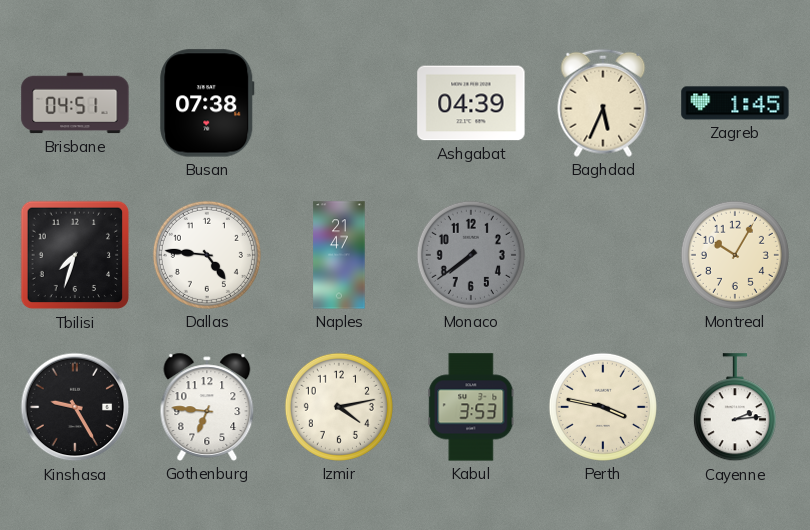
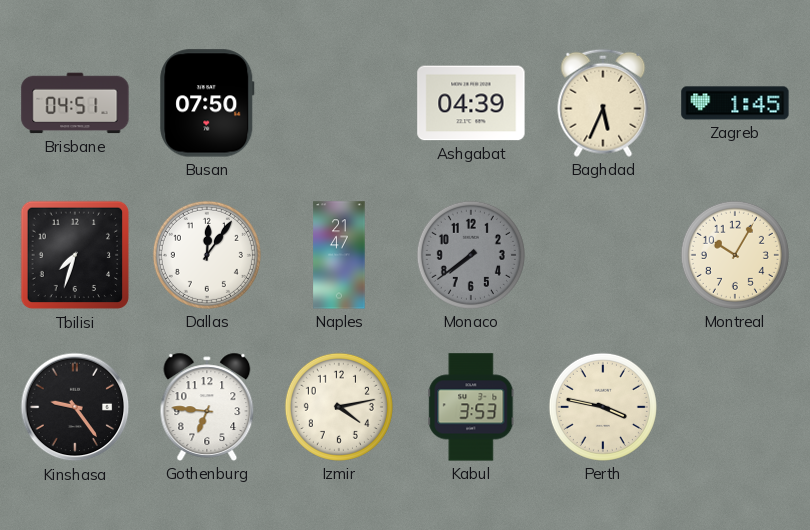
Busan: 07:38 -> 07:50
Dallas: 4:46 -> 12:06
Kinshasa: 9:25 -> 9:24
Cayenne: 2:14 -> none
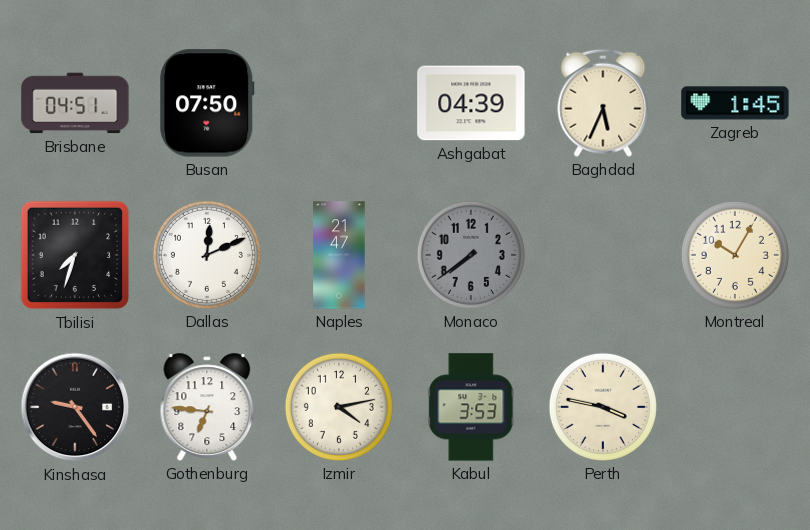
Dallas: 12:06 -> 12:11
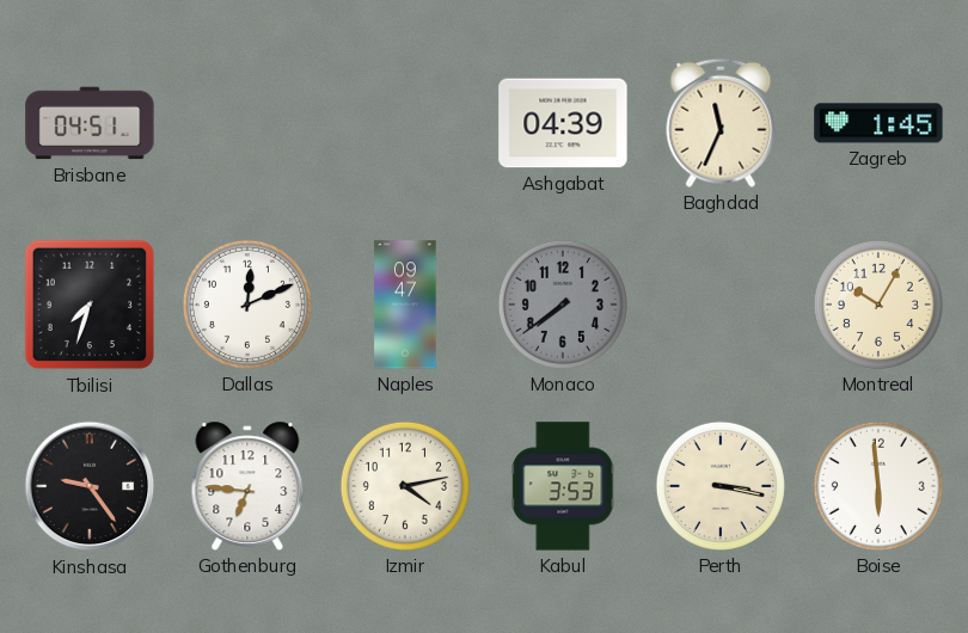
Busan: 07:50 -> none
Baghdad: 5:34 -> 11:34
Naples: 21:47 -> 09:47
Perth: 3:47 -> 3:17
Boise: none -> 5:59
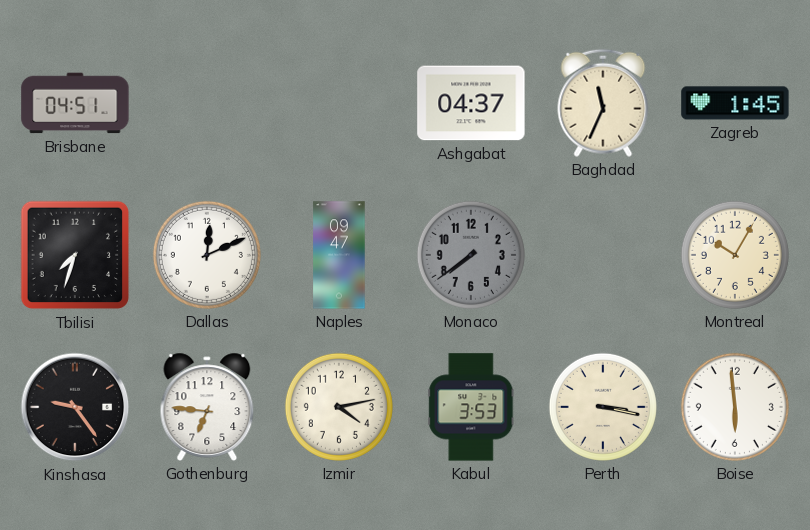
Ashgabat: 04:39 -> 04:37
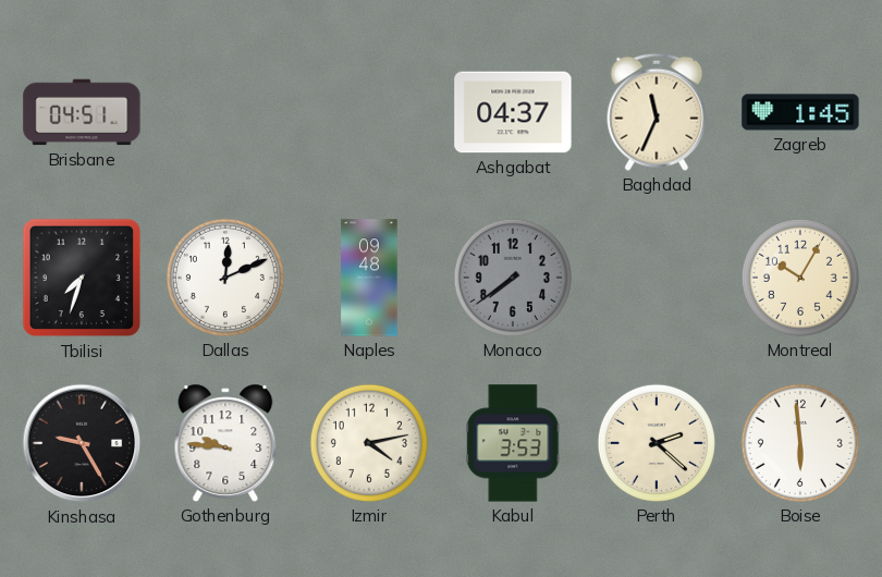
Naples: 09:47 -> 09:48
Kinshasa: 9:24 -> 9:25
Gothenburg: 6:46 -> 9:46
Perth: 3:17 -> 2:22
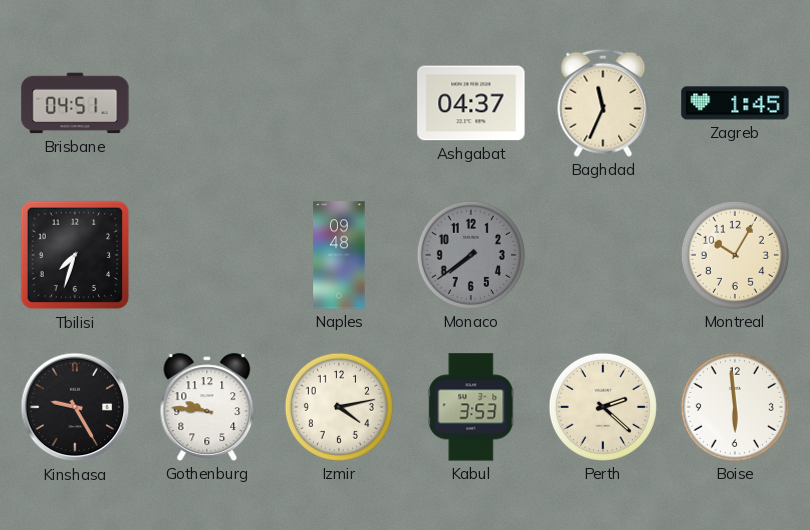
Dallas: 12:11 -> none
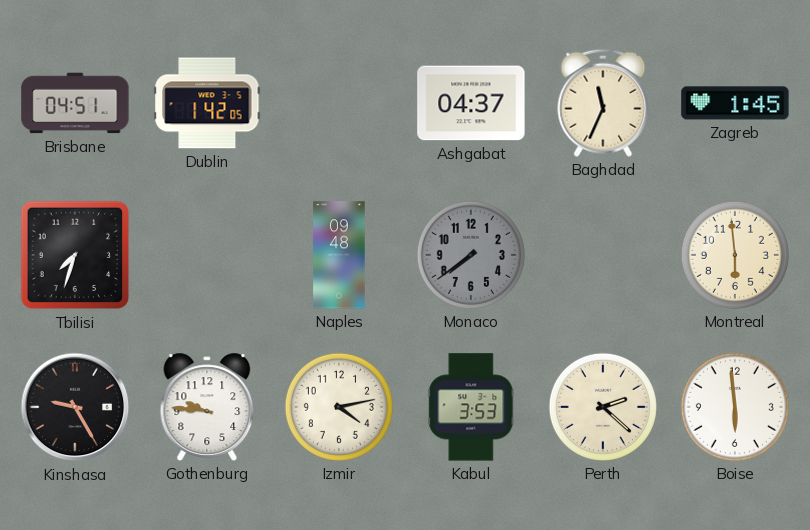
Dublin: none -> 1:42
Montreal: 10:05 -> 5:59
